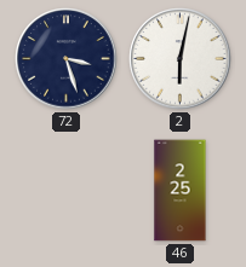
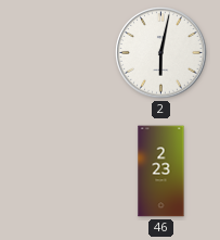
72: 3:27 -> none
46: 2:25 -> 2:23
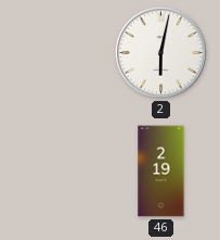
46: 2:23 -> 2:19
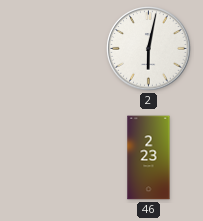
46: 2:19 -> 2:23
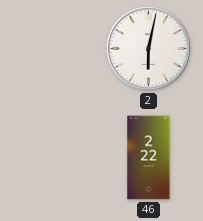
46: 2:23 -> 2:22
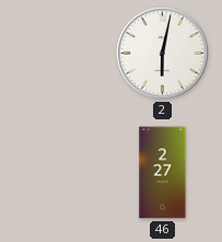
46: 2:22 -> 2:27
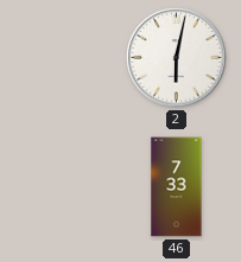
46: 2:27 -> 7:33
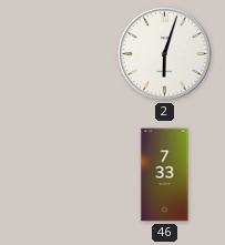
2: 6:02 -> 6:03
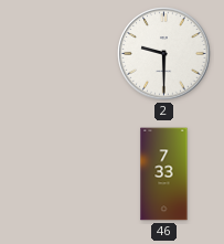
2: 6:03 -> 9:30
